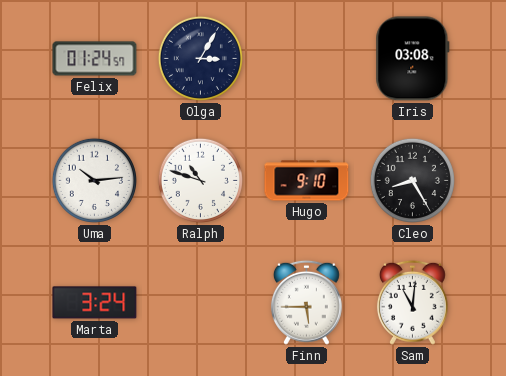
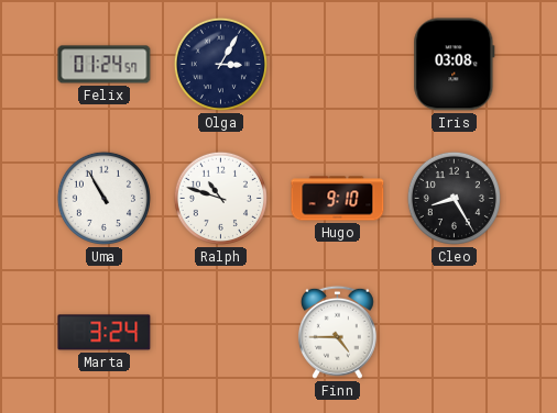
Uma: 10:14 -> 10:55
Finn: 5:45 -> 4:45
Sam: 11:01 -> none
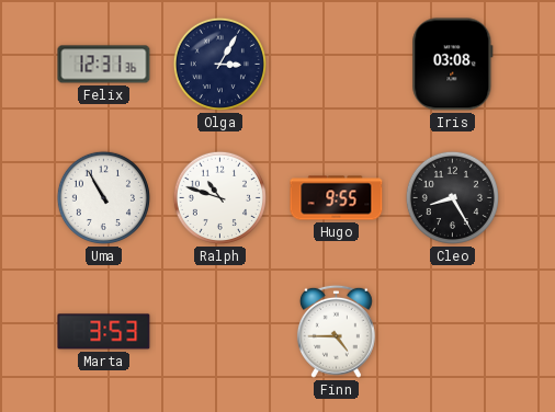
Felix: 01:24 -> 12:31
Hugo: 9:10 -> 9:55
Marta: 3:24 -> 3:53
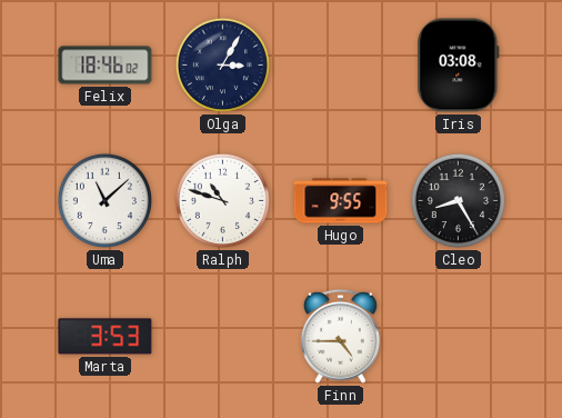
Felix: 12:31 -> 18:46
Uma: 10:55 -> 11:08
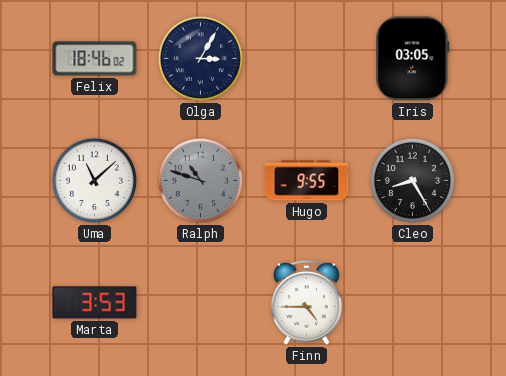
Iris: 03:08 -> 03:05
Ralph dial: white -> grey
